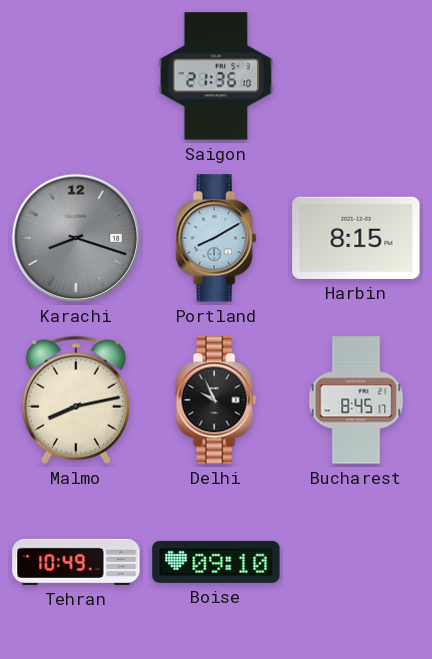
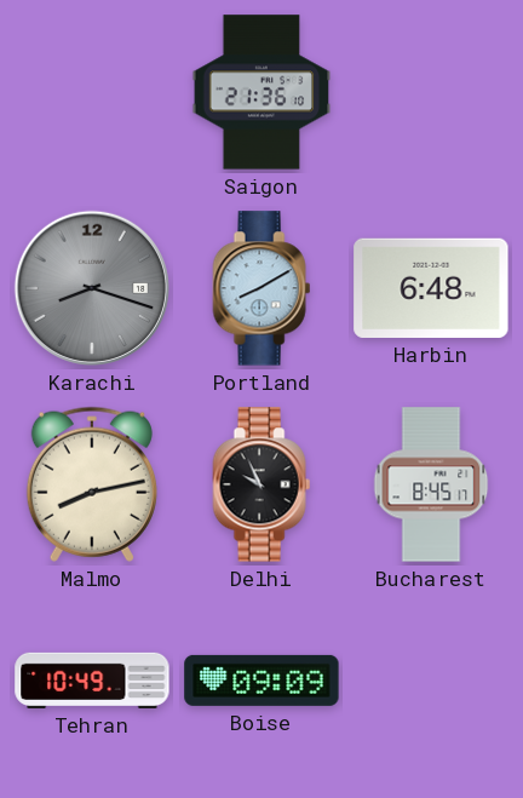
Harbin: 8:15 -> 6:48
Boise: 09:10 -> 09:09
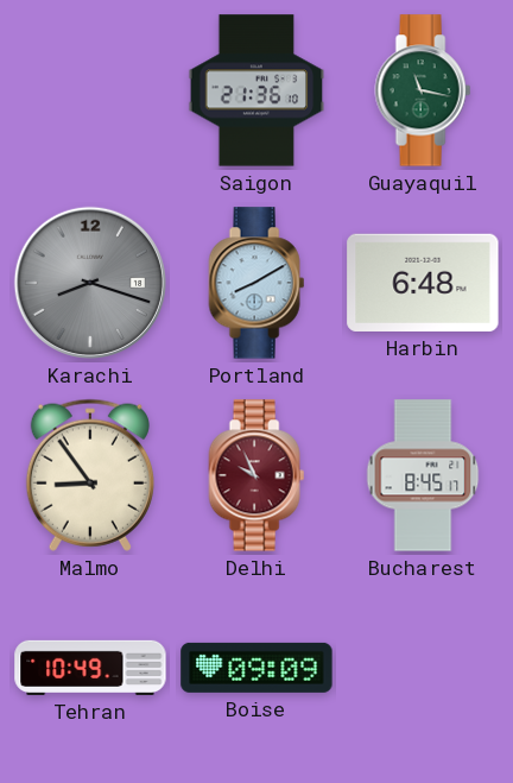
Guayaquil: none -> 11:17
Malmo: 8:13 -> 8:54
Delhi dial: black -> burgundy
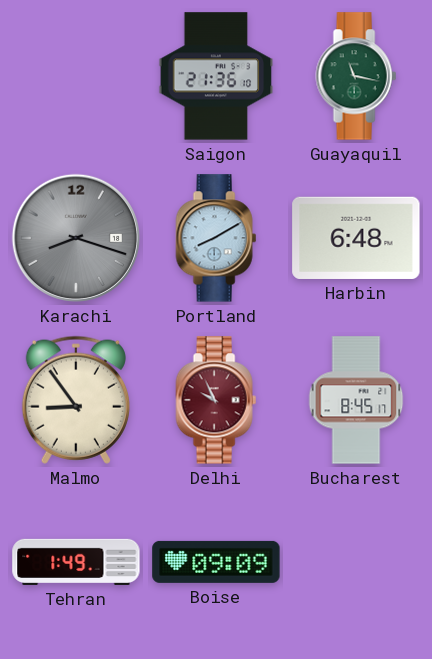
Tehran: 10:49 -> 1:49
